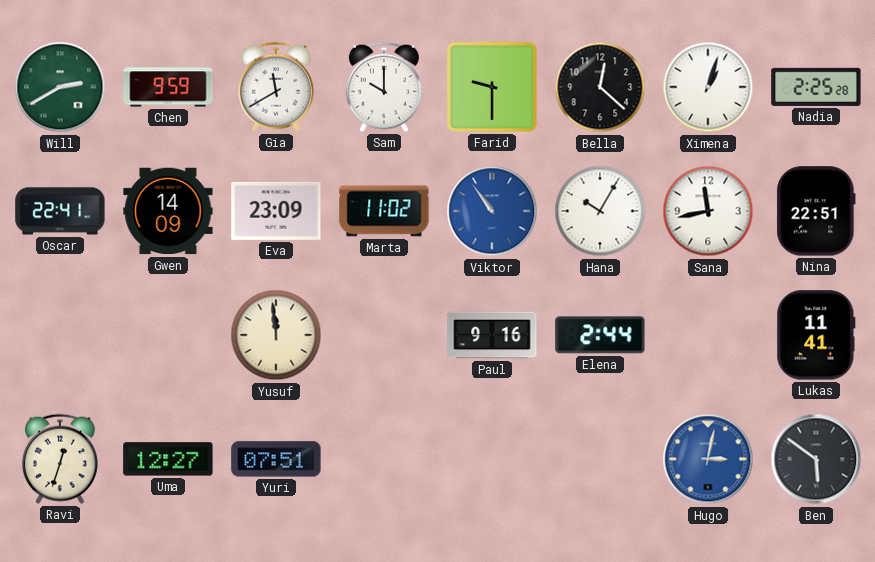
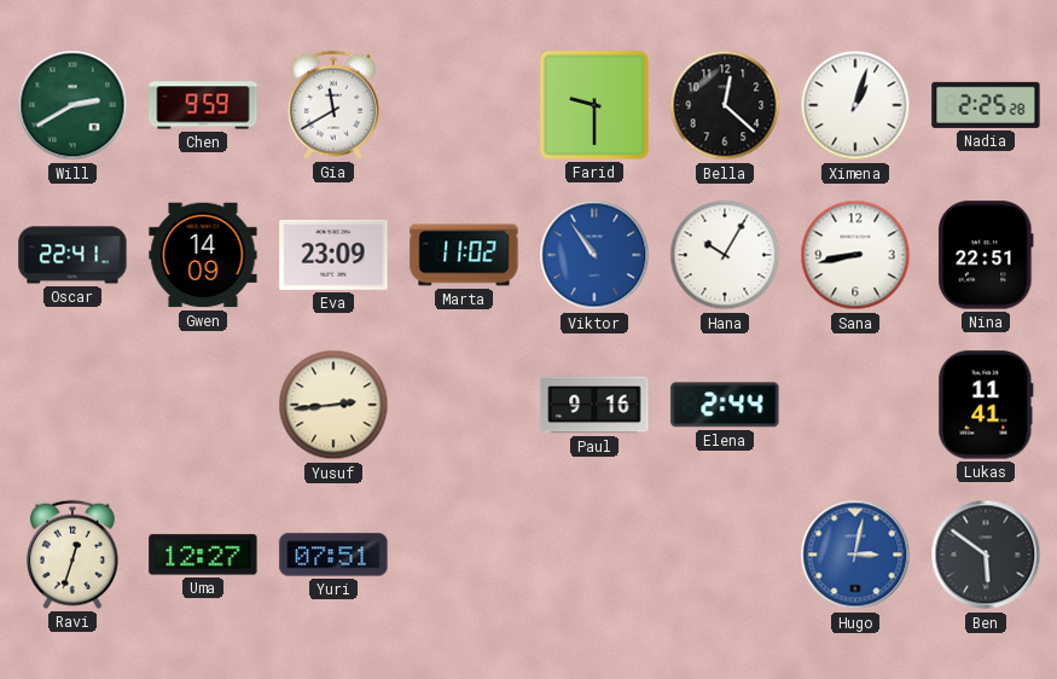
Sam: 10:00 -> none
Sana: 11:43 -> 8:43
Yusuf: 11:59 -> 2:44
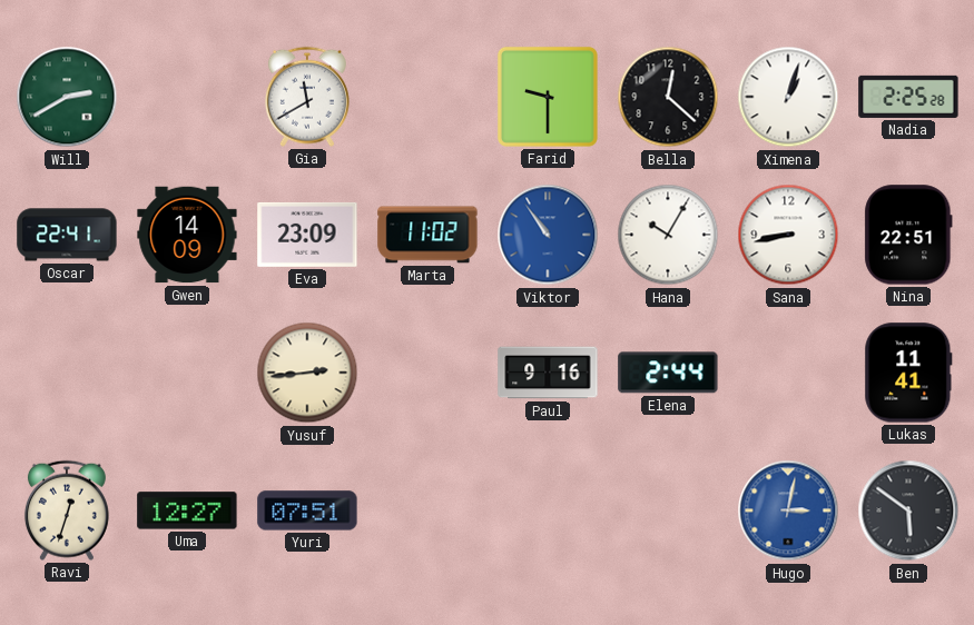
Chen: 9:59 -> none
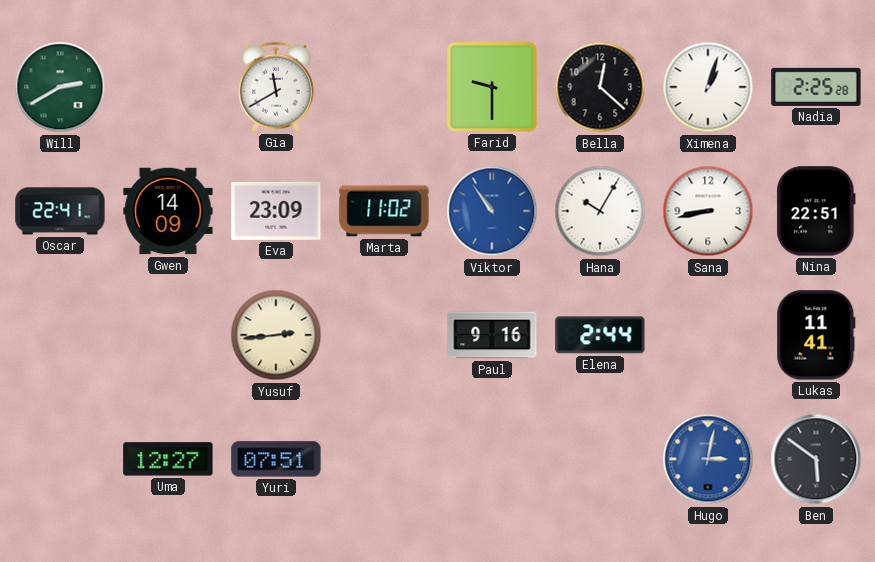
Ravi: 12:33 -> none
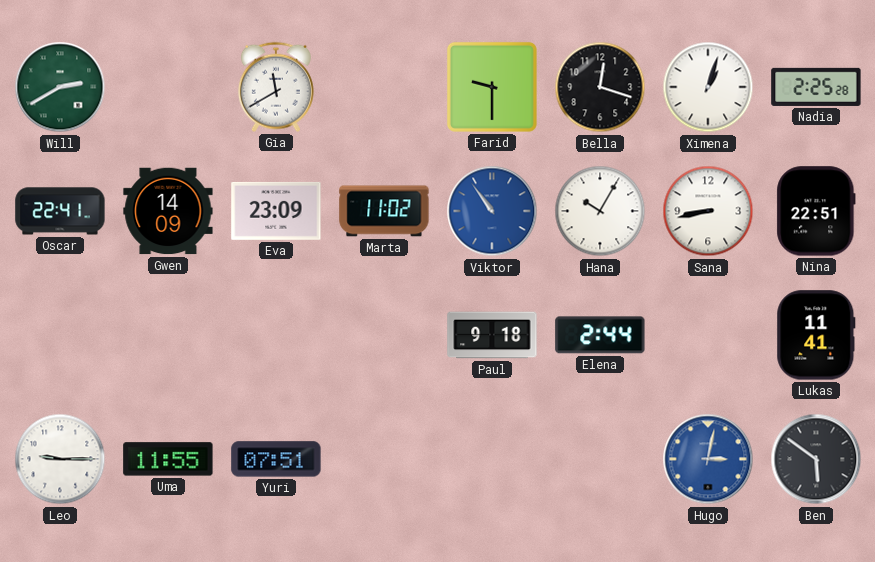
Bella: 12:22 -> 12:18
Yusuf: 2:44 -> none
Paul: 9:16 -> 9:18
Leo: none -> 9:15
Uma: 12:27 -> 11:55
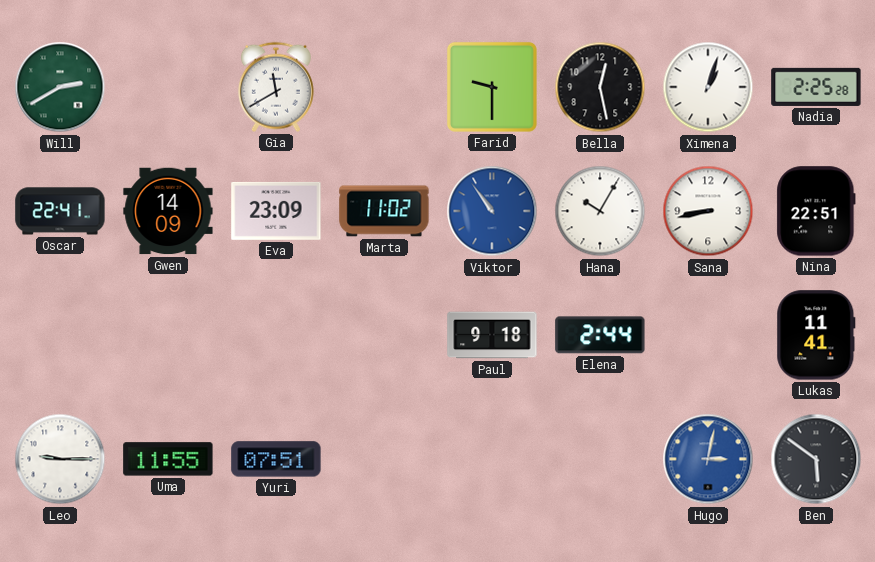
Bella: 12:18 -> 12:28
